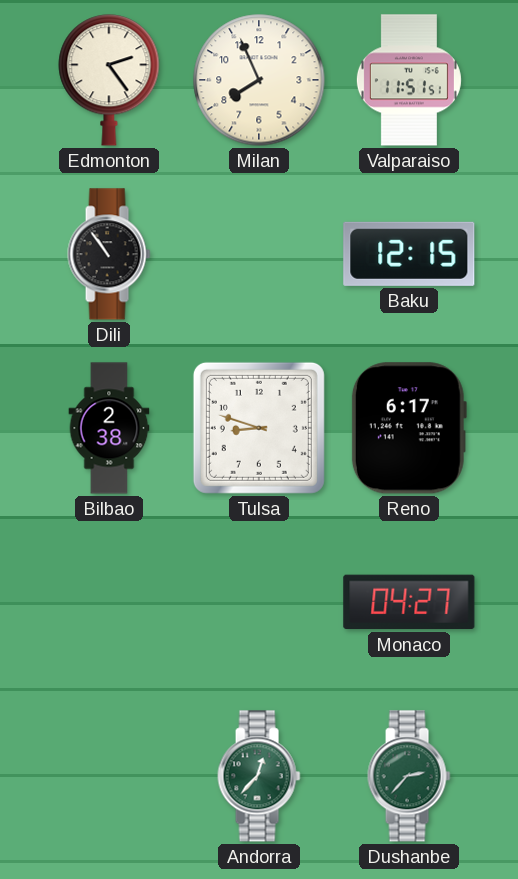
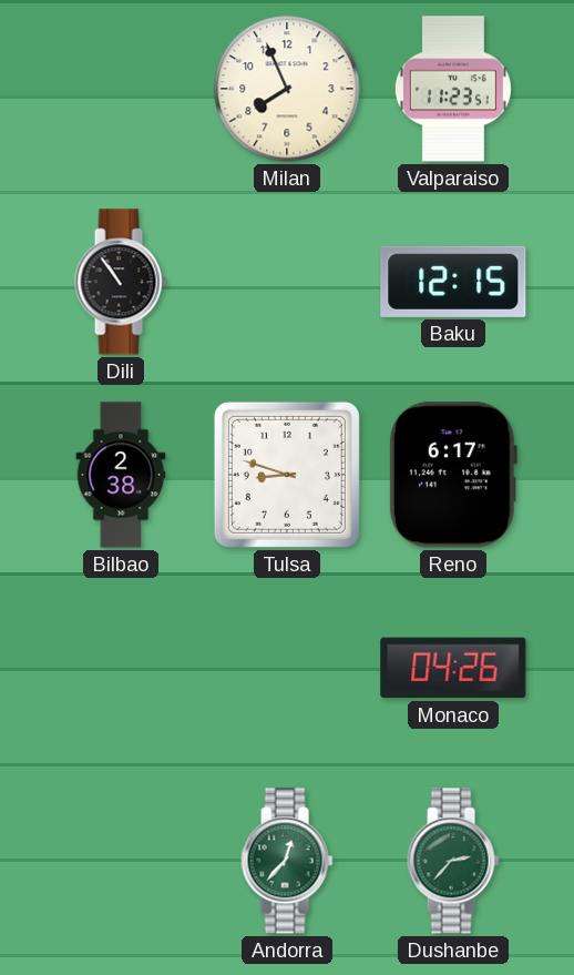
Edmonton: 2:24 -> none
Valparaiso: 11:51 -> 11:23
Monaco: 04:27 -> 04:26
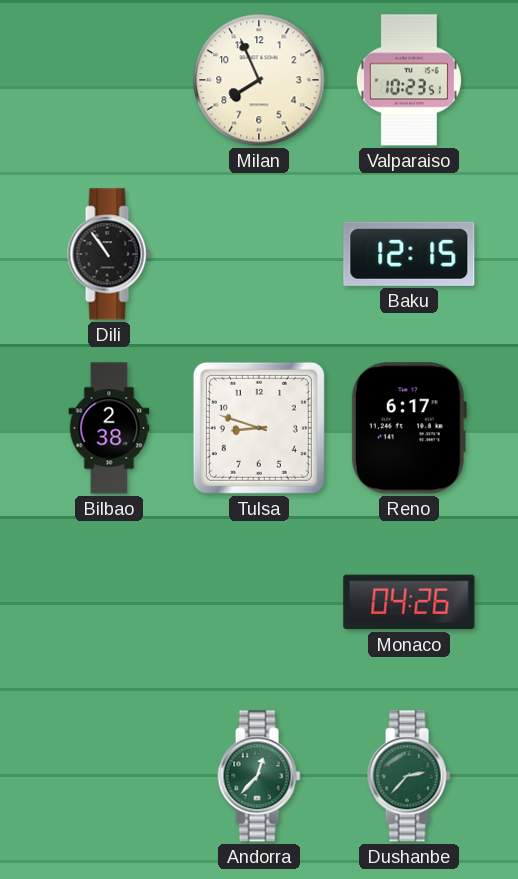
Valparaiso: 11:23 -> 10:23
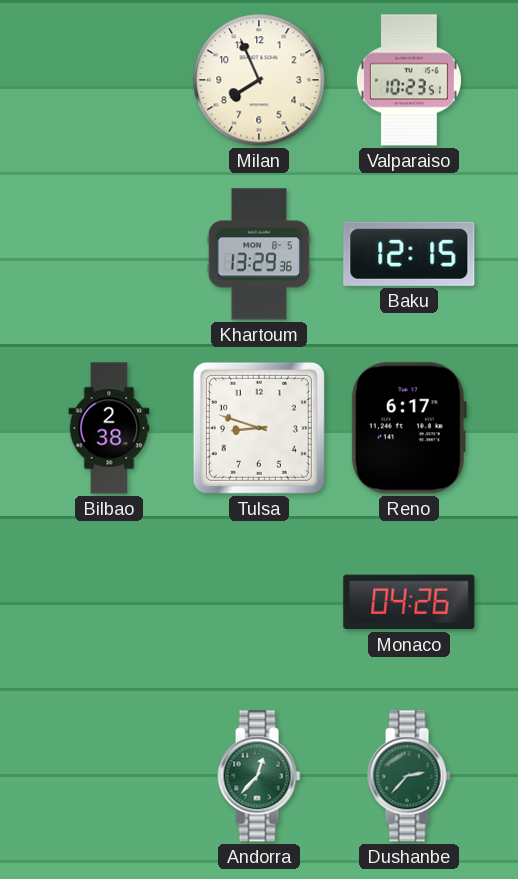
Dili: 10:54 -> none
Khartoum: none -> 13:29
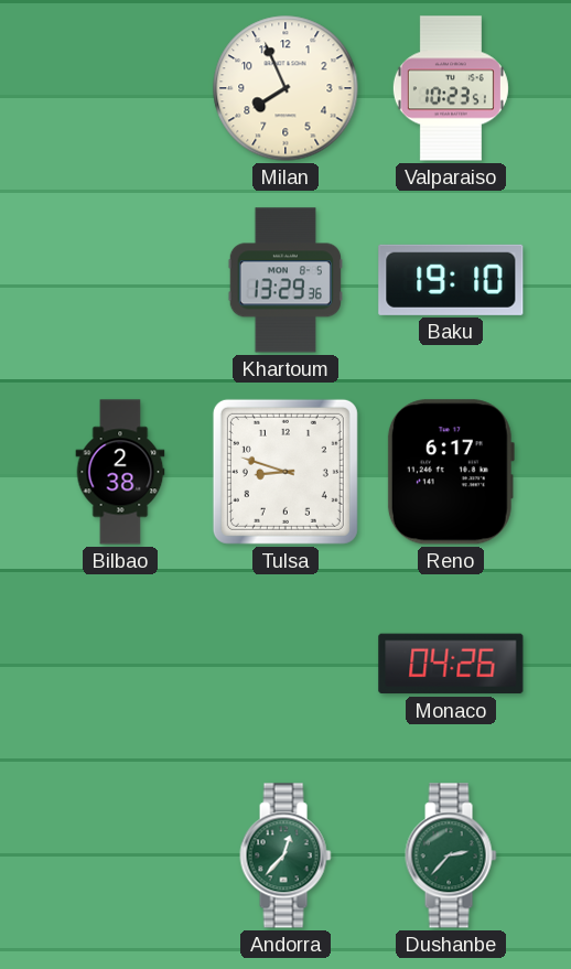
Baku: 12:15 -> 19:10
